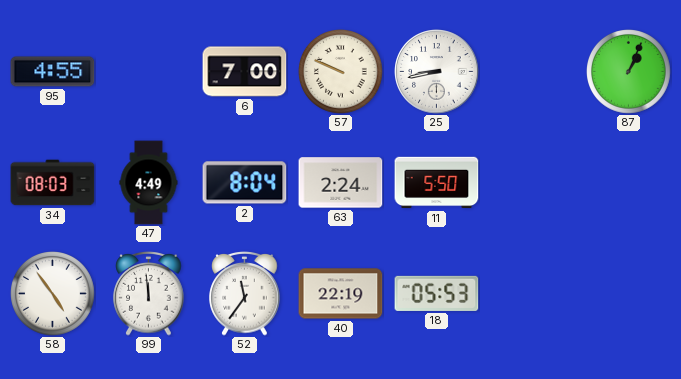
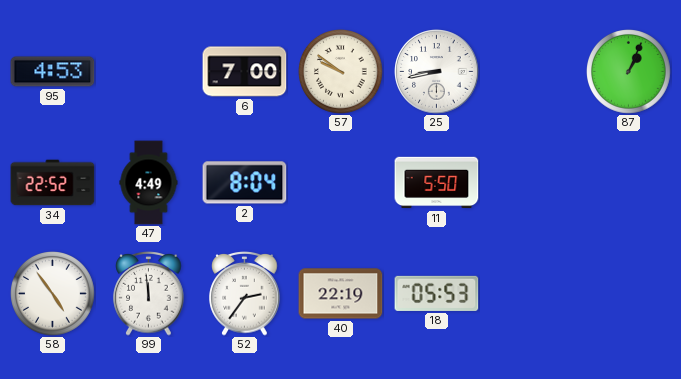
95: 4:55 -> 4:53
57: 9:49 -> 9:51
34: 08:03 -> 22:52
63: 2:24 -> none
52: 11:36 -> 2:36
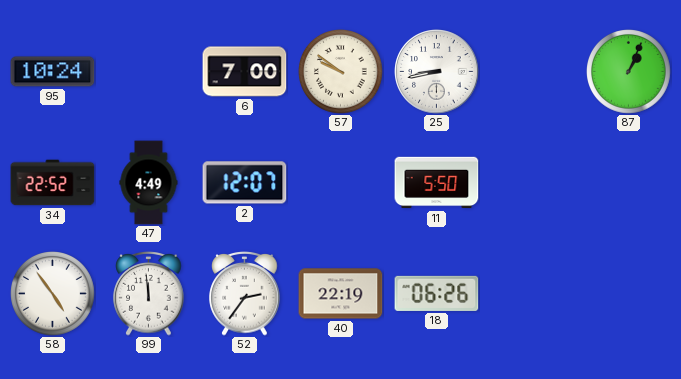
95: 4:53 -> 10:24
2: 8:04 -> 12:07
18: 05:53 -> 06:26
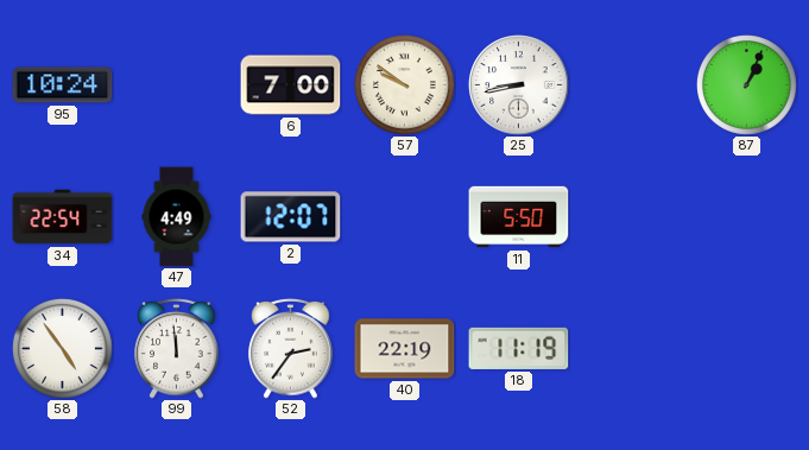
34: 22:52 -> 22:54
18: 06:26 -> 11:19
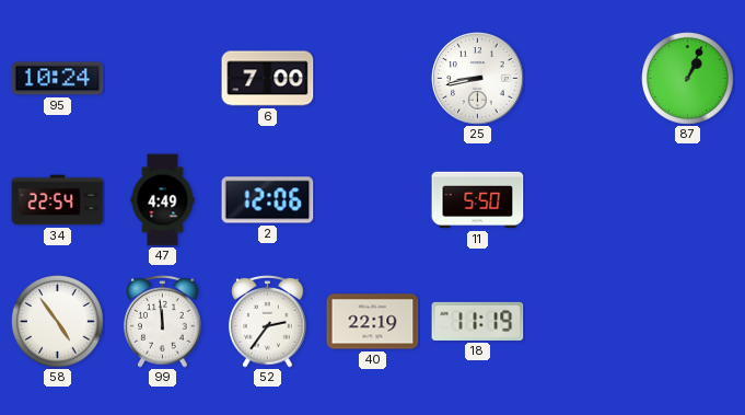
57: 9:51 -> none
2: 12:07 -> 12:06
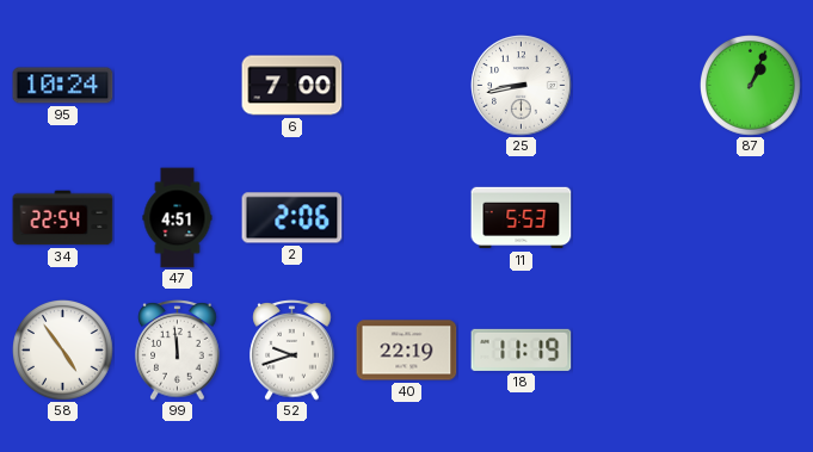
47: 4:49 -> 4:51
2: 12:06 -> 2:06
11: 5:50 -> 5:53
52: 2:36 -> 9:42
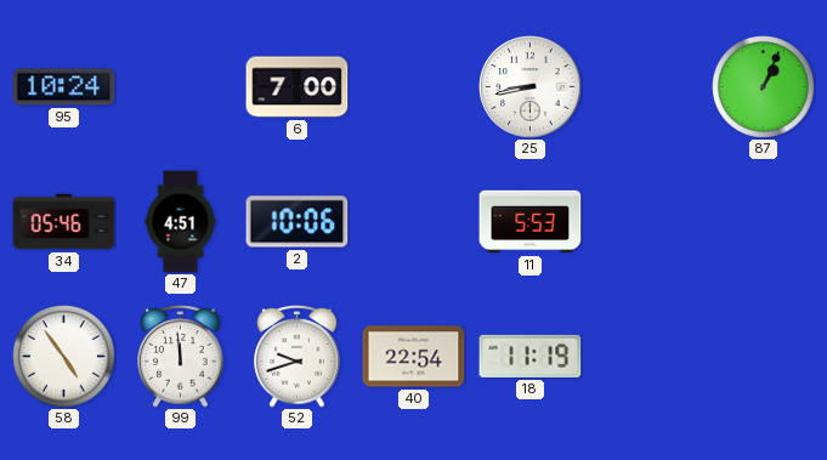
34: 22:54 -> 05:46
2: 2:06 -> 10:06
40: 22:19 -> 22:54
